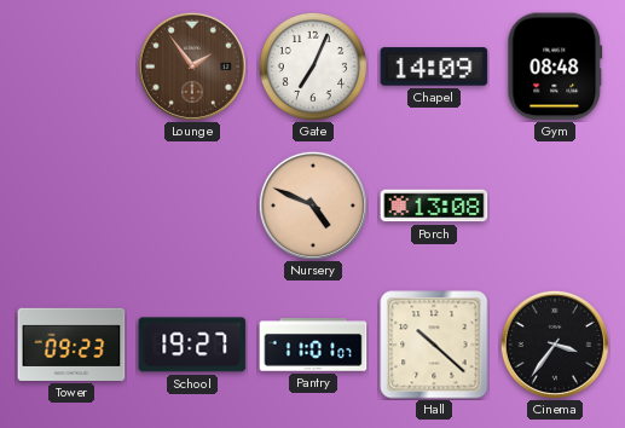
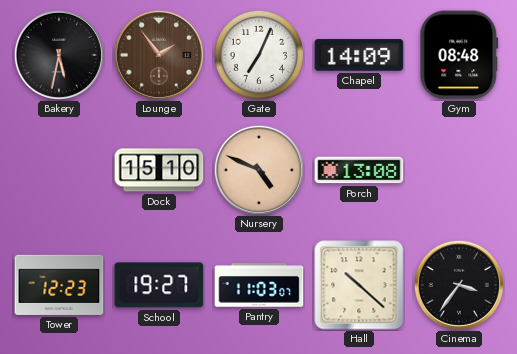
Bakery: none -> 5:32
Dock: none -> 15:10
Tower: 09:23 -> 12:23
Pantry: 11:01 -> 11:03
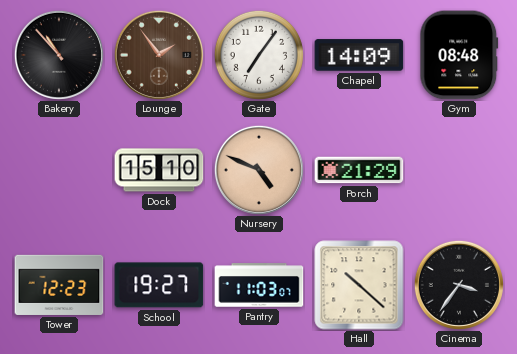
Bakery: 5:32 -> 10:53
Gate: 7:04 -> 7:06
Porch: 13:08 -> 21:29
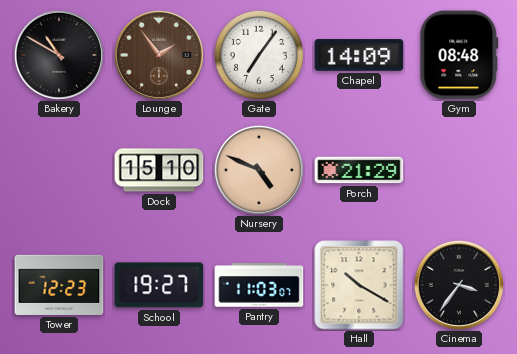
Bakery: 10:53 -> 10:50
Hall: 10:22 -> 10:20
